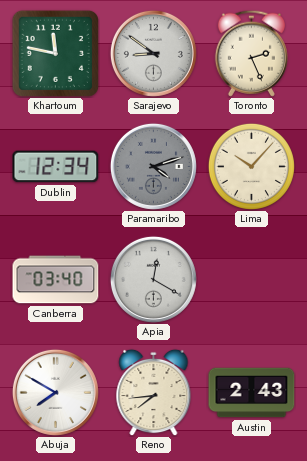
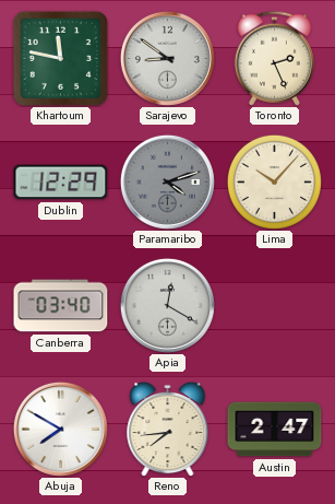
Dublin: 12:34 -> 12:29
Austin: 2:43 -> 2:47
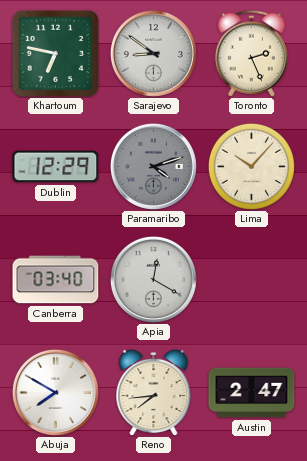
Khartoum: 11:47 -> 6:47
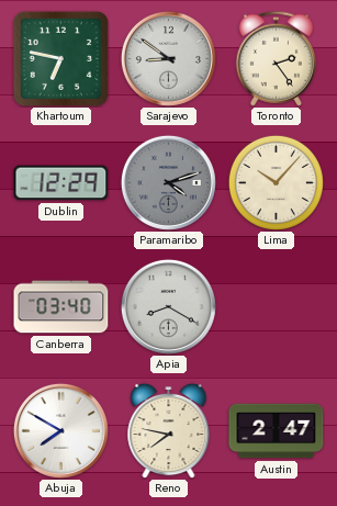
Toronto: 2:26 -> 2:24
Apia: 12:20 -> 8:20
Reno: 7:44 -> 7:47
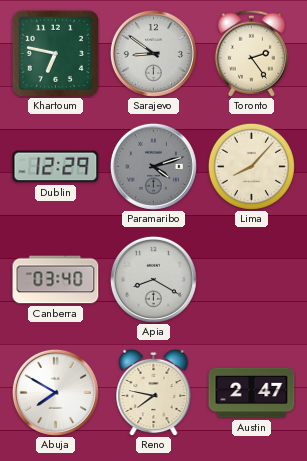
Lima: 10:07 -> 8:07
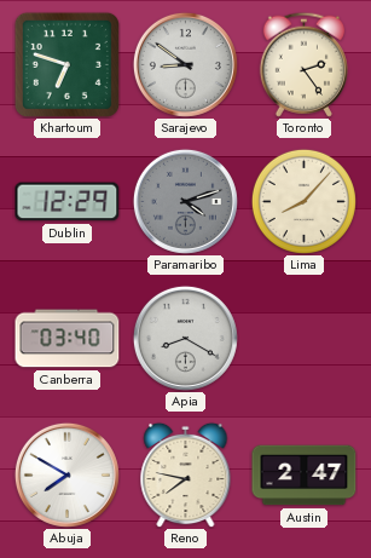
Khartoum: 6:47 -> 6:48
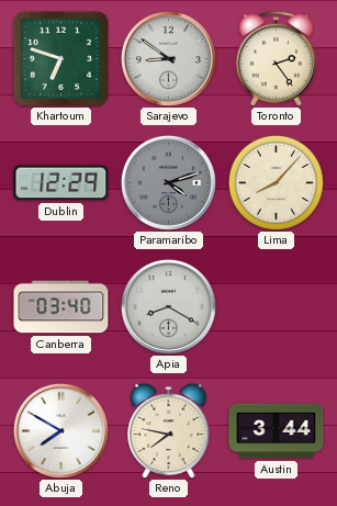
Austin: 2:47 -> 3:44
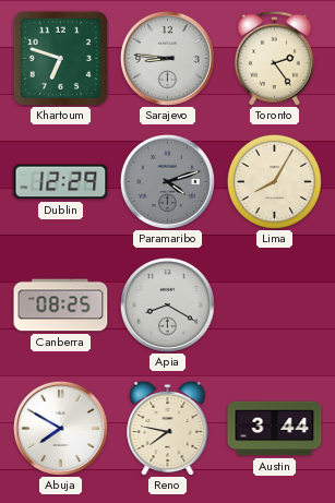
Sarajevo: 8:51 -> 8:46
Lima: 8:07 -> 8:05
Canberra: 03:40 -> 08:25
